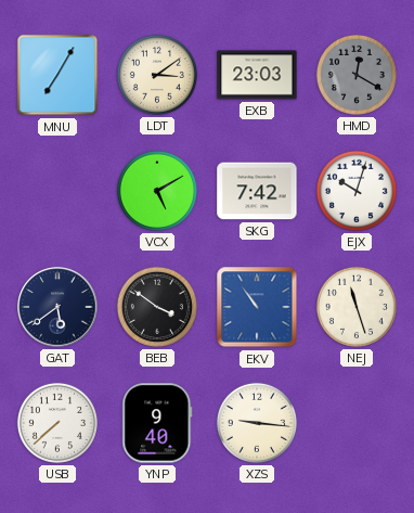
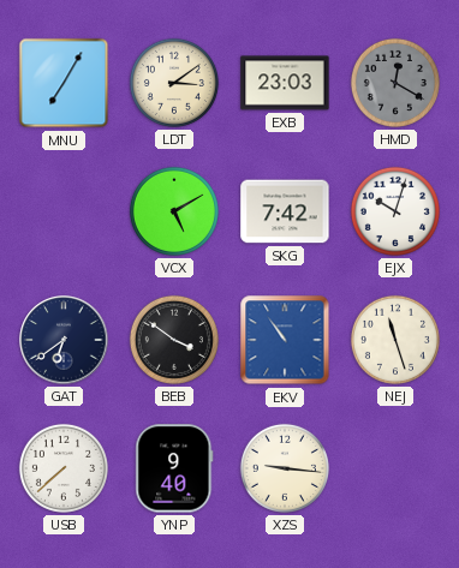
GAT: 5:39 -> 6:39
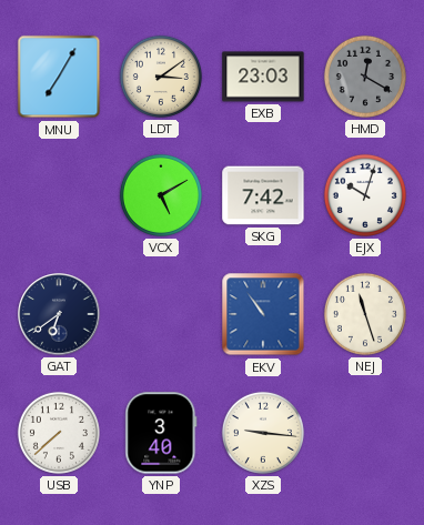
BEB: 3:51 -> none
YNP: 9:40 -> 3:40
